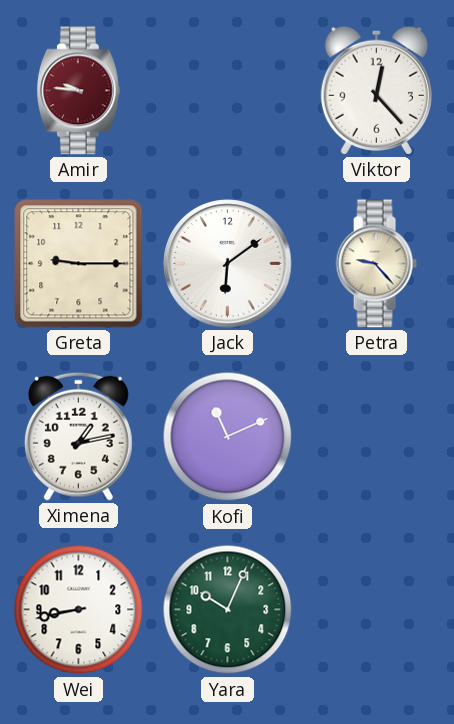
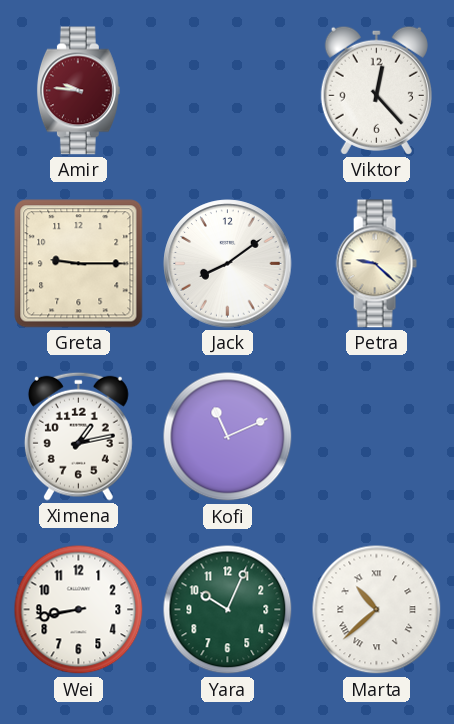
Jack: 6:09 -> 8:09
Petra: 9:23 -> 9:22
Marta: none -> 10:38
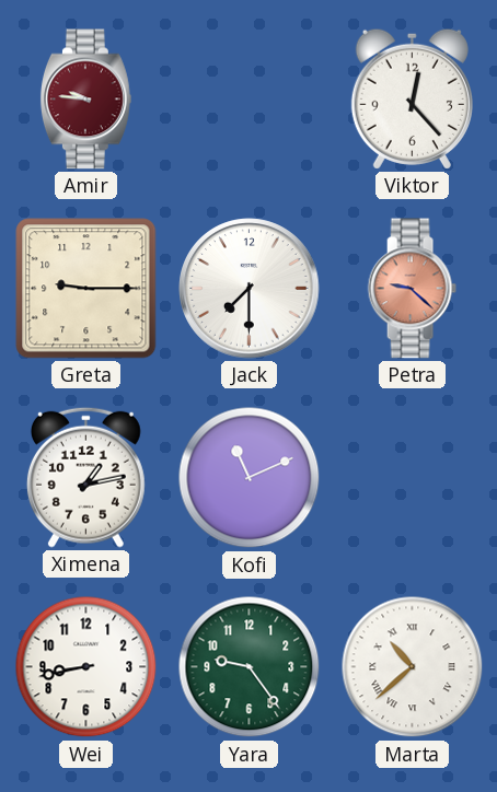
Jack: 8:09 -> 7:30
Petra dial: cream -> salmon
Yara: 10:04 -> 9:24
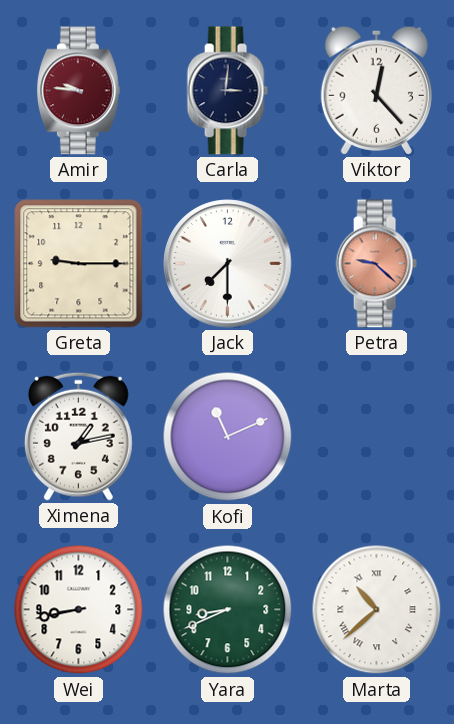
Carla: none -> 3:01
Yara: 9:24 -> 8:41
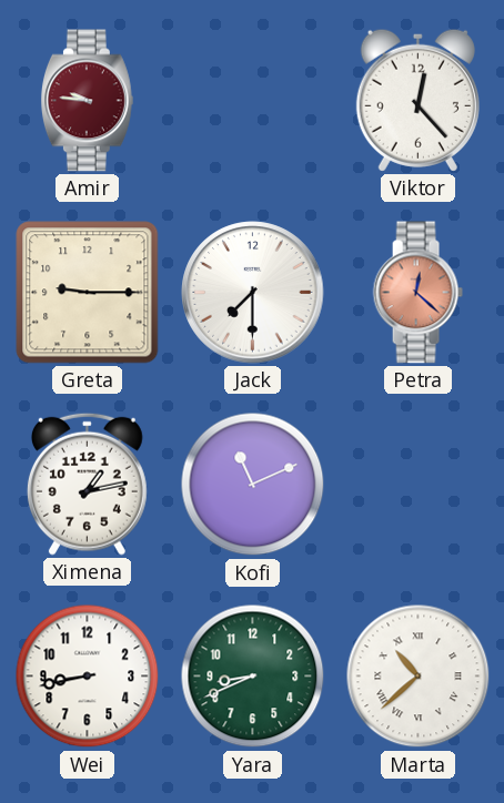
Carla: 3:01 -> none
Petra: 9:22 -> 12:22
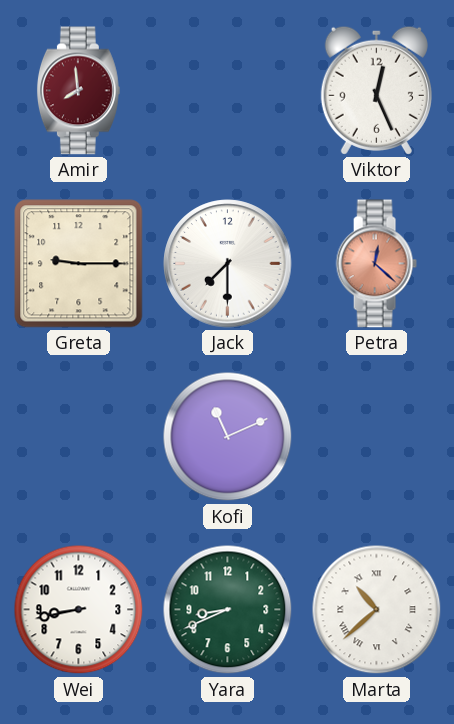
Amir: 9:46 -> 7:59
Viktor: 12:23 -> 12:26
Ximena: 1:13 -> none
